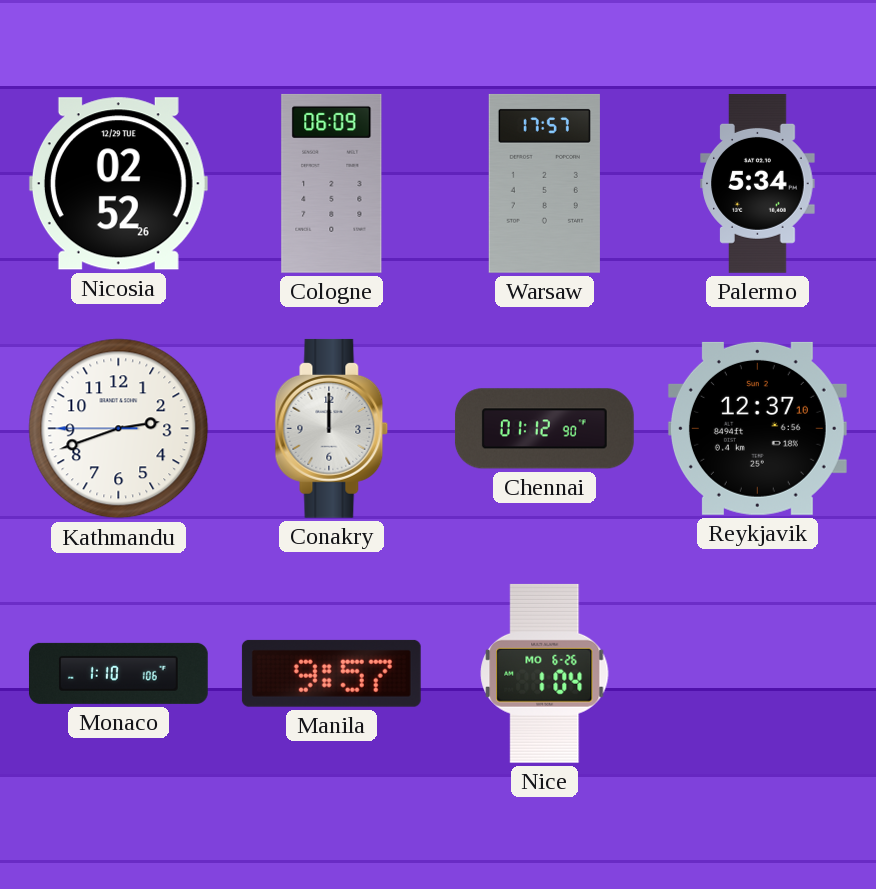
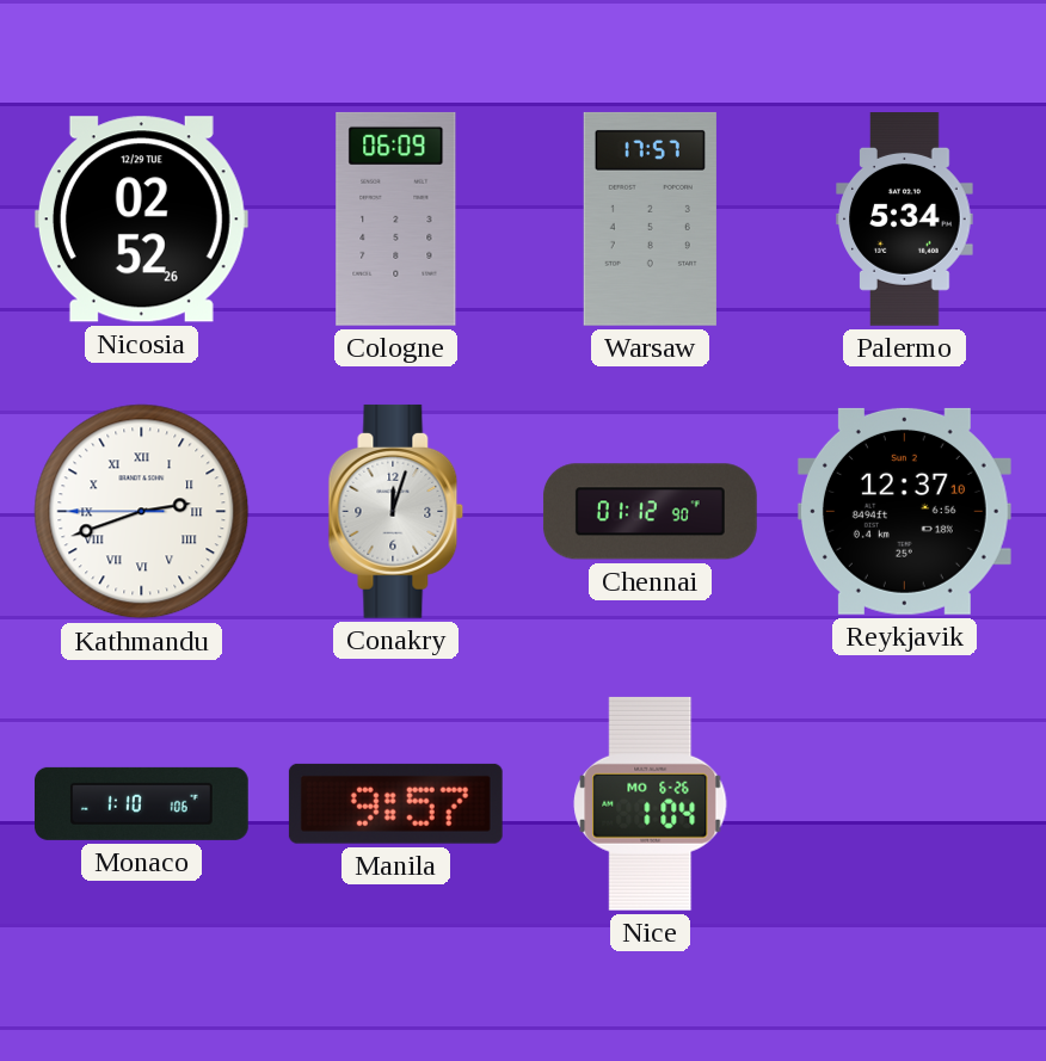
Kathmandu numerals: Arabic -> Roman
Conakry: 12:00 -> 12:03
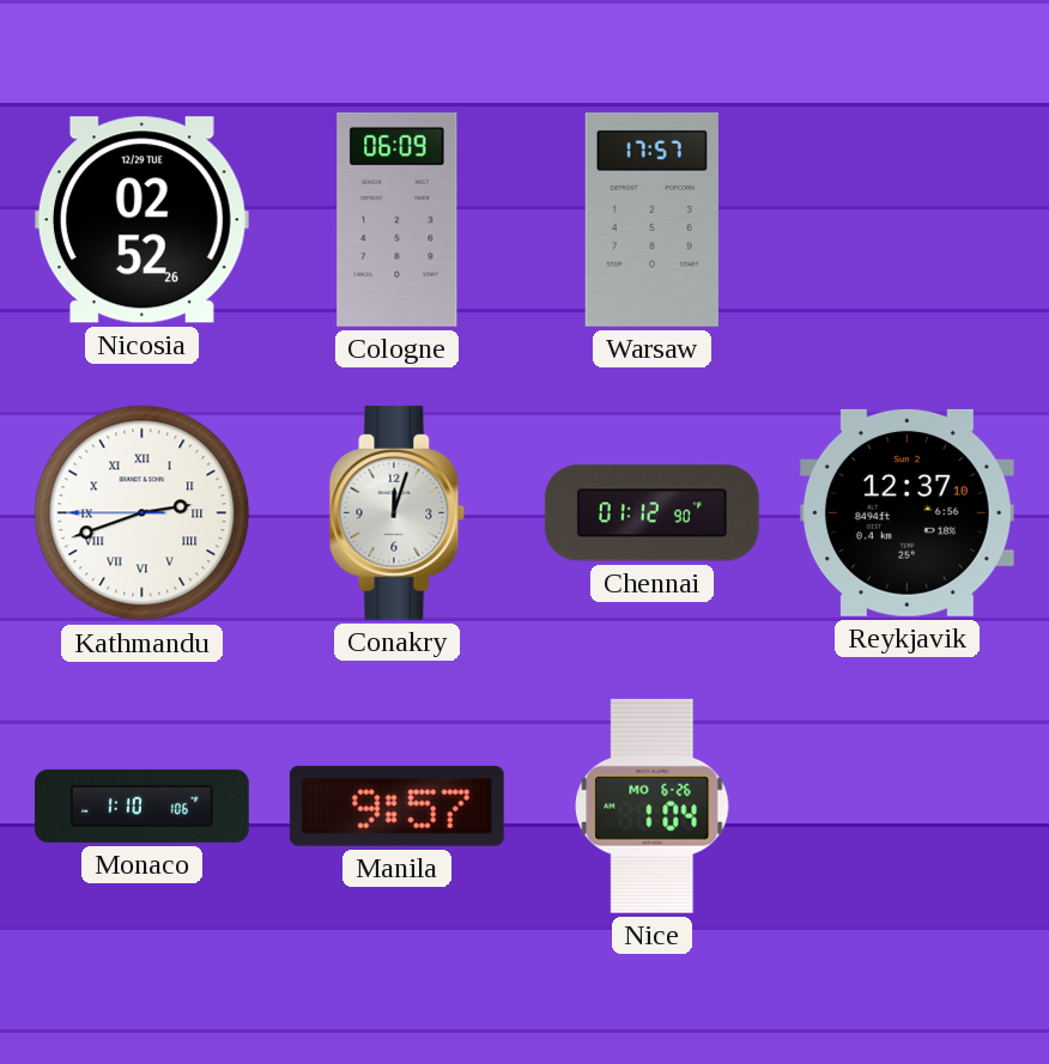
Palermo: 5:34 -> none
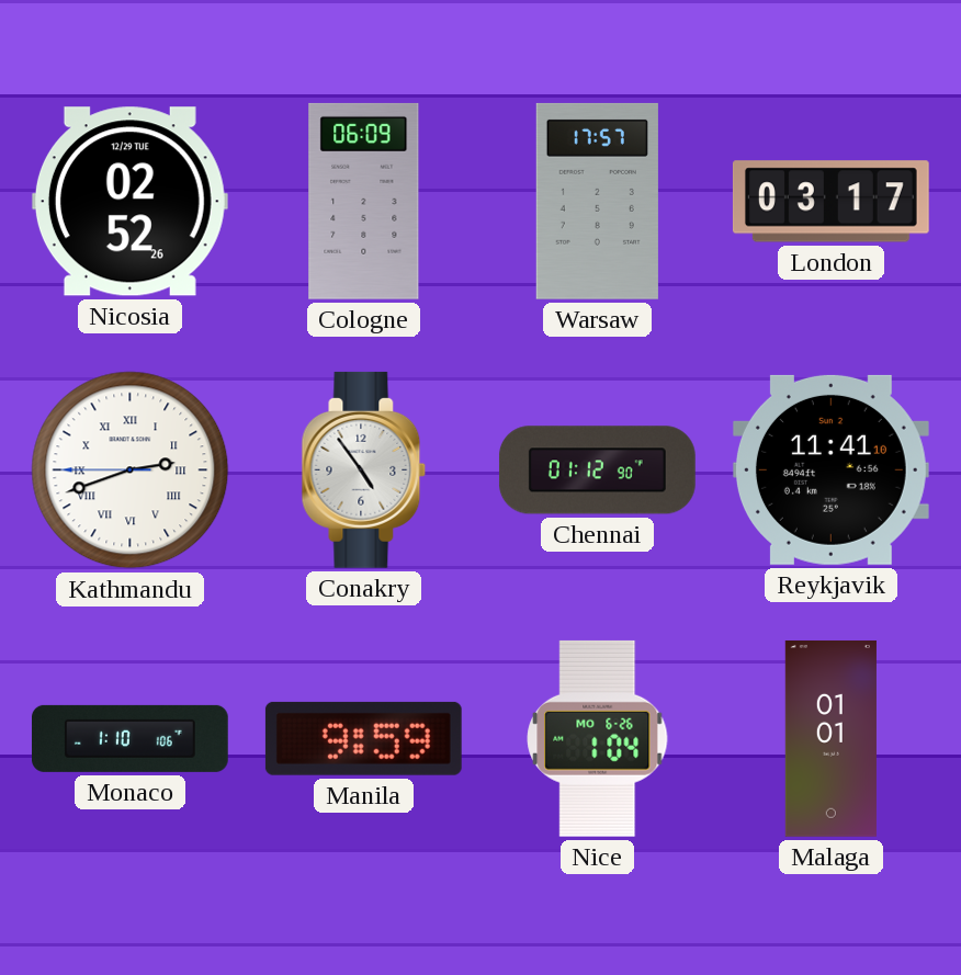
London: none -> 03:17
Conakry: 12:03 -> 4:54
Reykjavik: 12:37 -> 11:41
Manila: 9:57 -> 9:59
Malaga: none -> 01:01
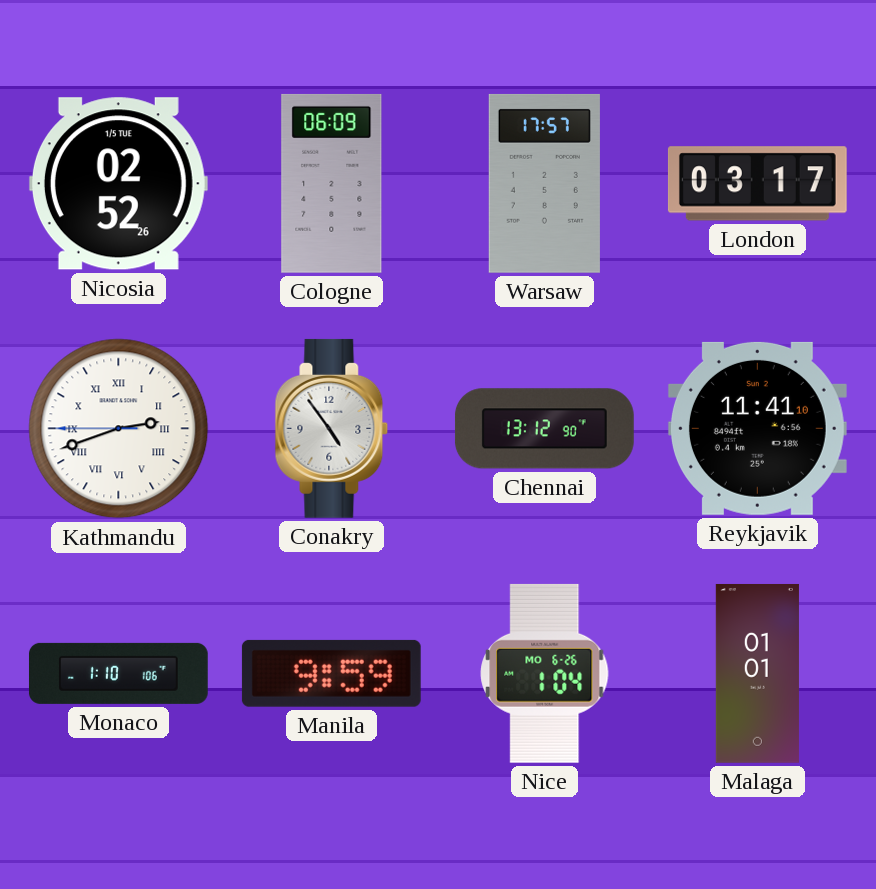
Nicosia date: 12/29 TUE -> 1/5 TUE
Chennai: 01:12 -> 13:12
